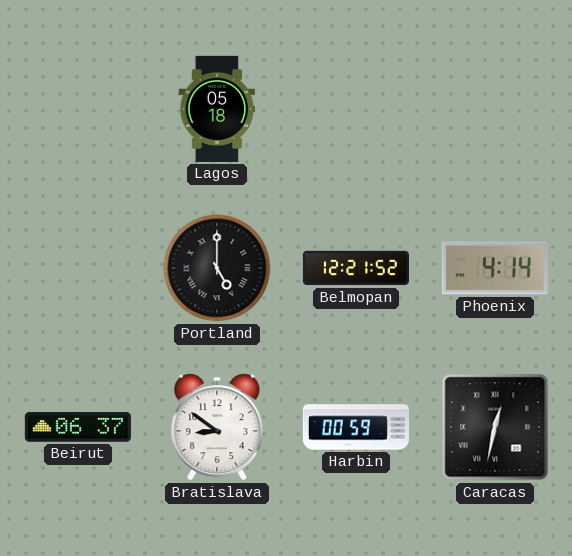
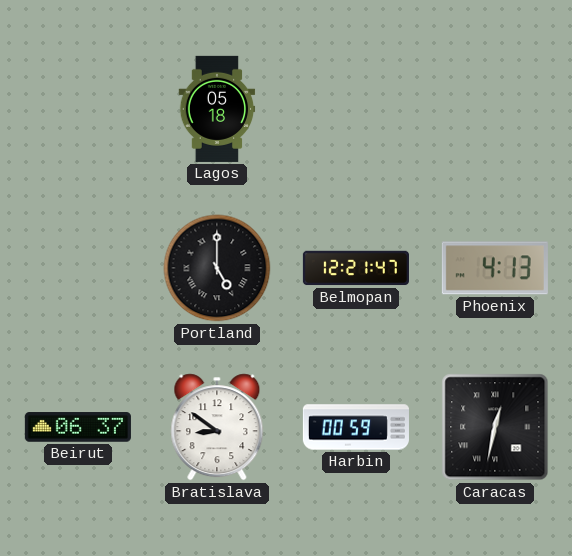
Belmopan: 12:21:52 -> 12:21:47
Phoenix: 4:14 -> 4:13
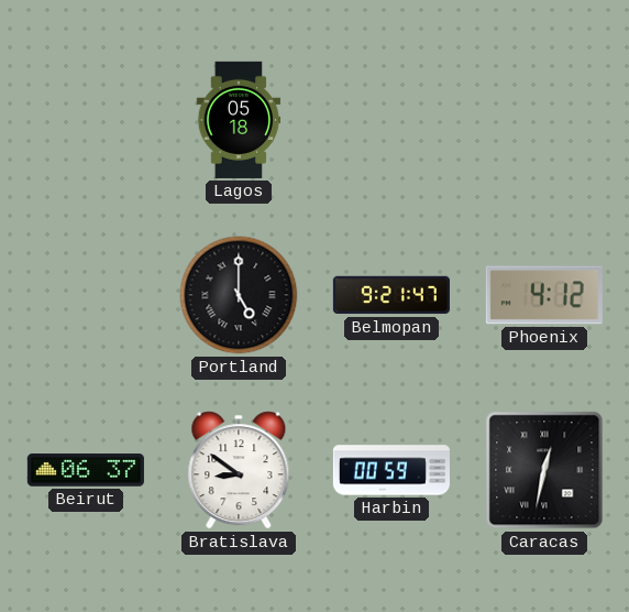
Belmopan: 12:21 -> 9:21
Phoenix: 4:13 -> 4:12
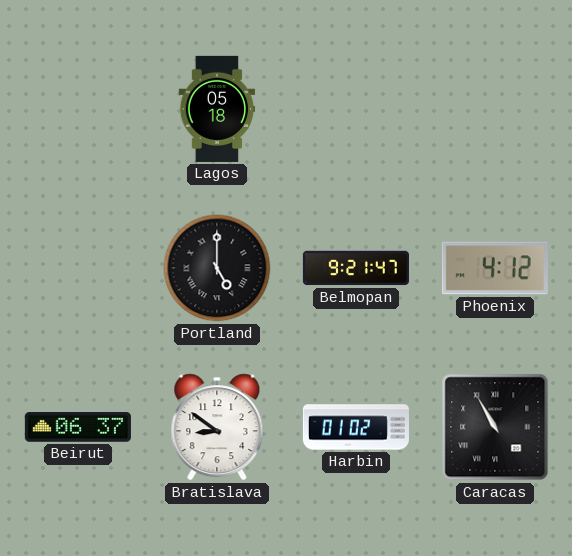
Harbin: 00:59 -> 01:02
Caracas: 12:32 -> 10:55
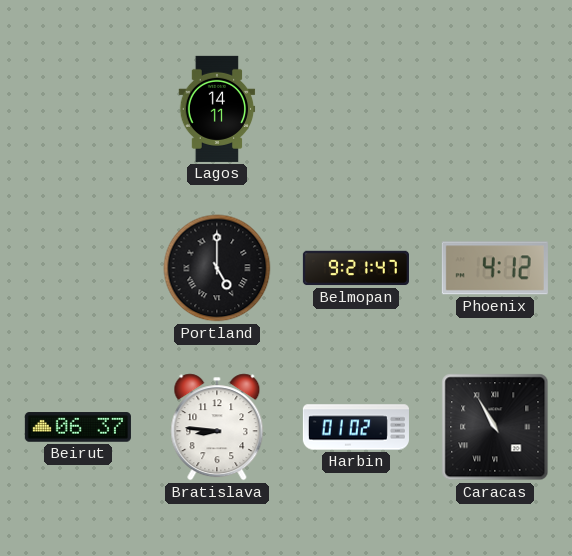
Lagos: 05:18 -> 14:11
Bratislava: 8:51 -> 8:46
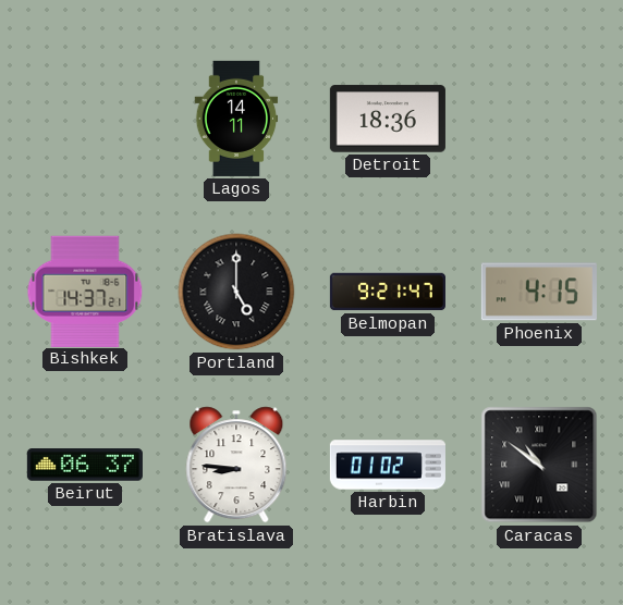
Detroit: none -> 18:36
Bishkek: none -> 14:37
Phoenix: 4:12 -> 4:15
Caracas: 10:55 -> 10:51
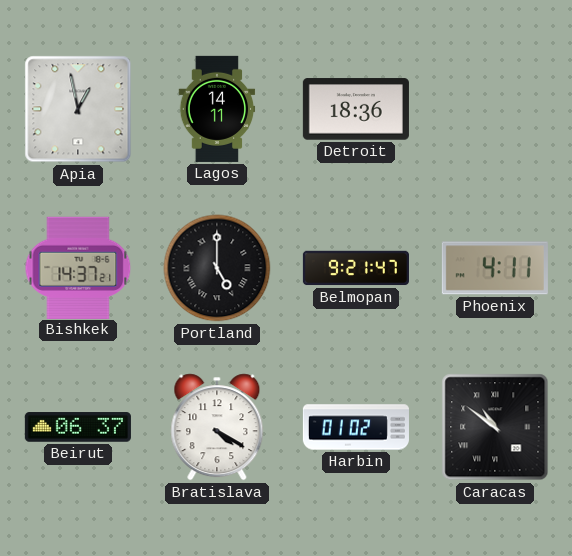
Apia: none -> 12:58
Phoenix: 4:15 -> 4:11
Bratislava: 8:46 -> 4:20
